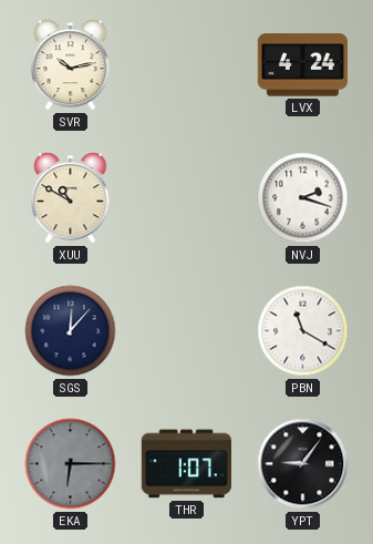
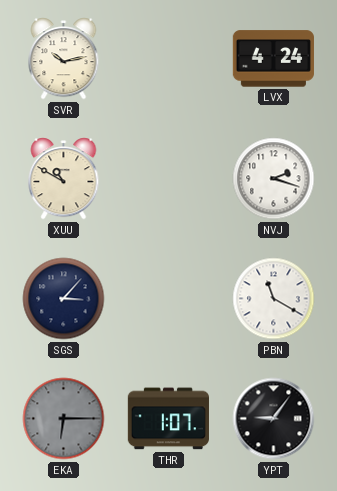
SGS: 12:07 -> 3:07
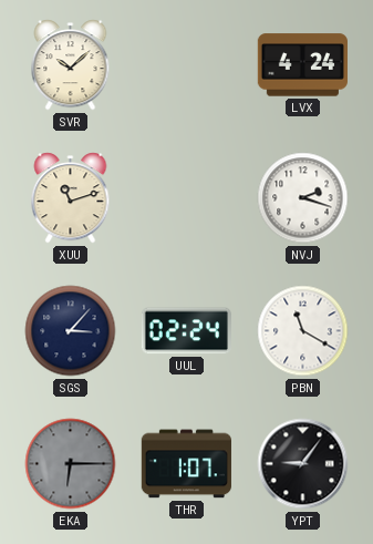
SVR: 10:13 -> 10:08
XUU: 10:50 -> 11:12
UUL: none -> 02:24
